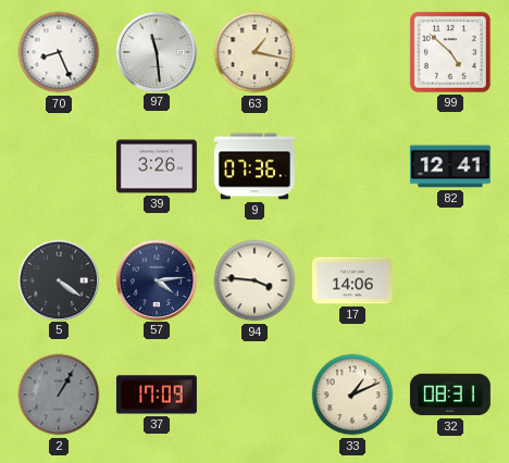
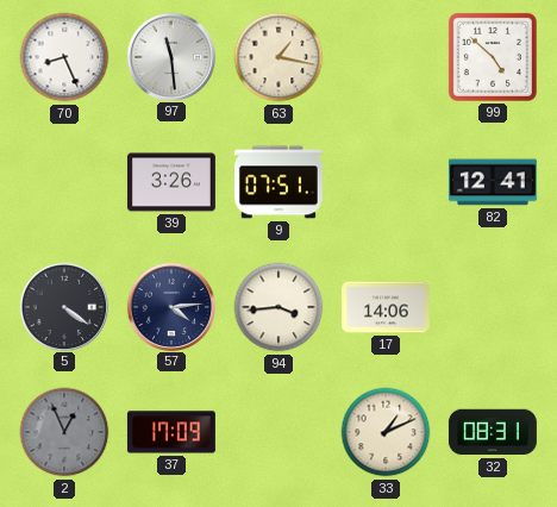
9: 07:36 -> 07:51
94: 3:46 -> 3:44
2: 1:05 -> 12:56
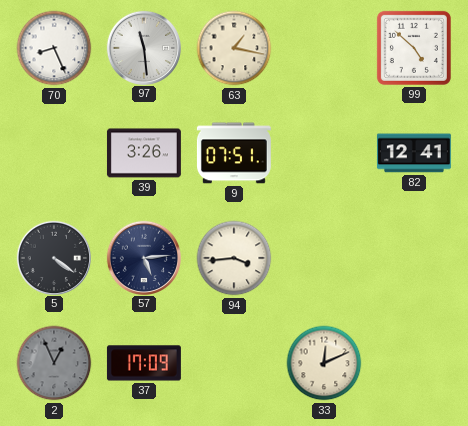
57: 4:14 -> 5:14
17: 14:06 -> none
33: 1:11 -> 12:11
32: 08:31 -> none
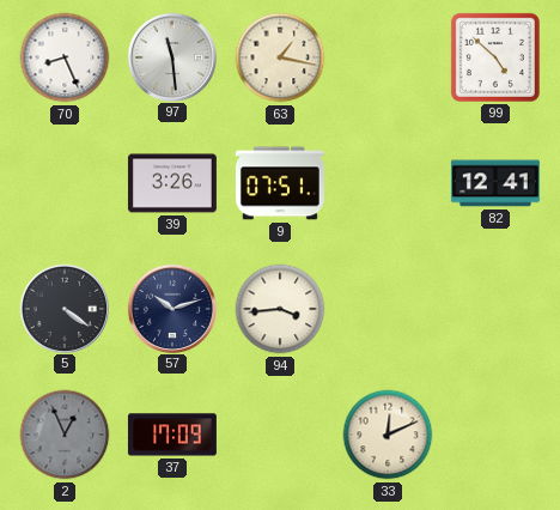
57: 5:14 -> 10:12
